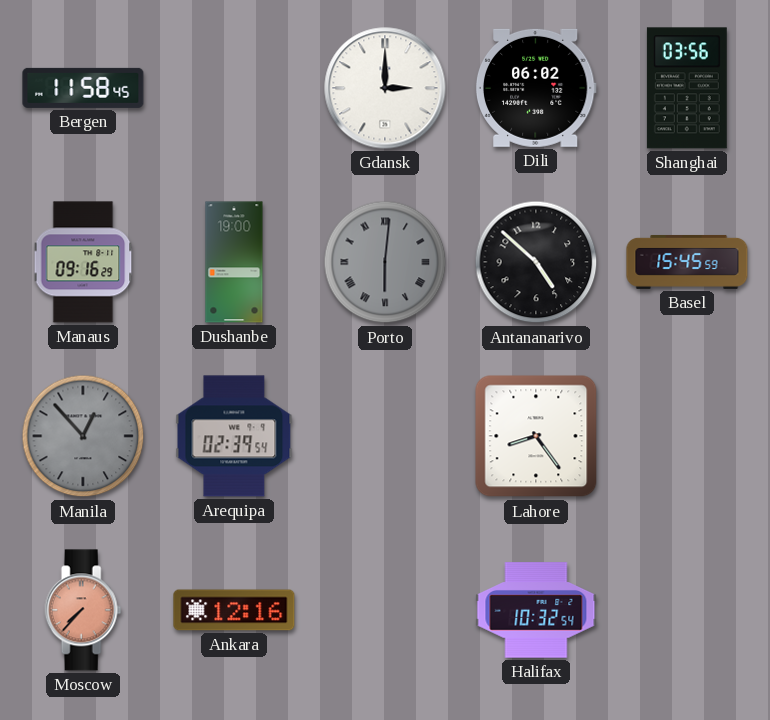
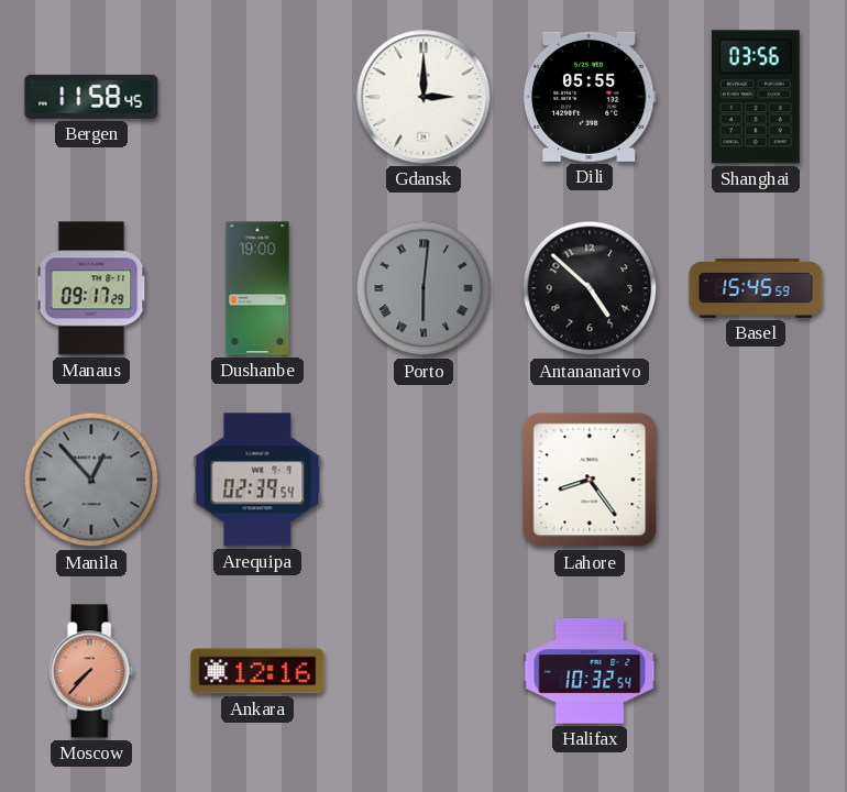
Dili: 06:02 -> 05:55
Manaus: 09:16 -> 09:17
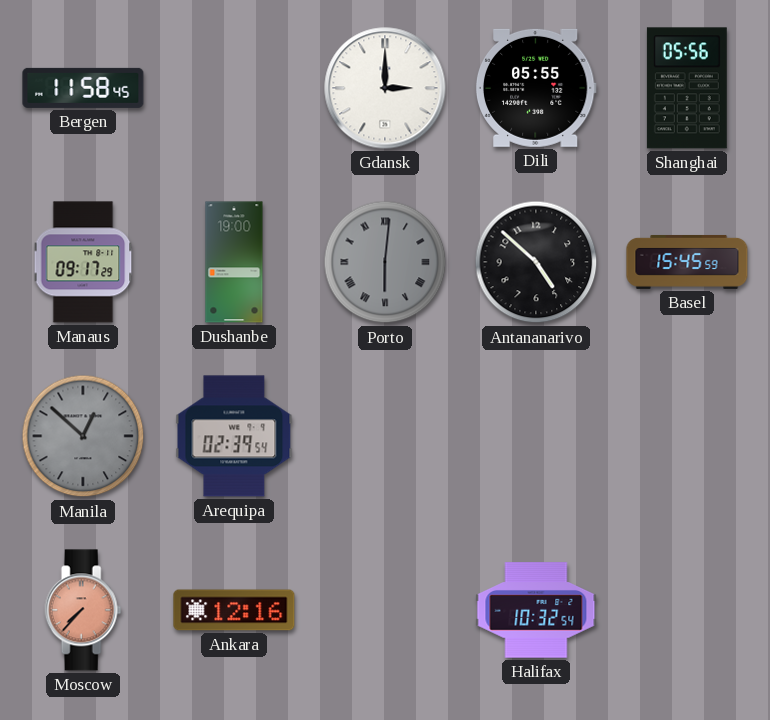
Shanghai: 03:56 -> 05:56
Manila: 12:53 -> 12:52
Lahore: 8:24 -> none
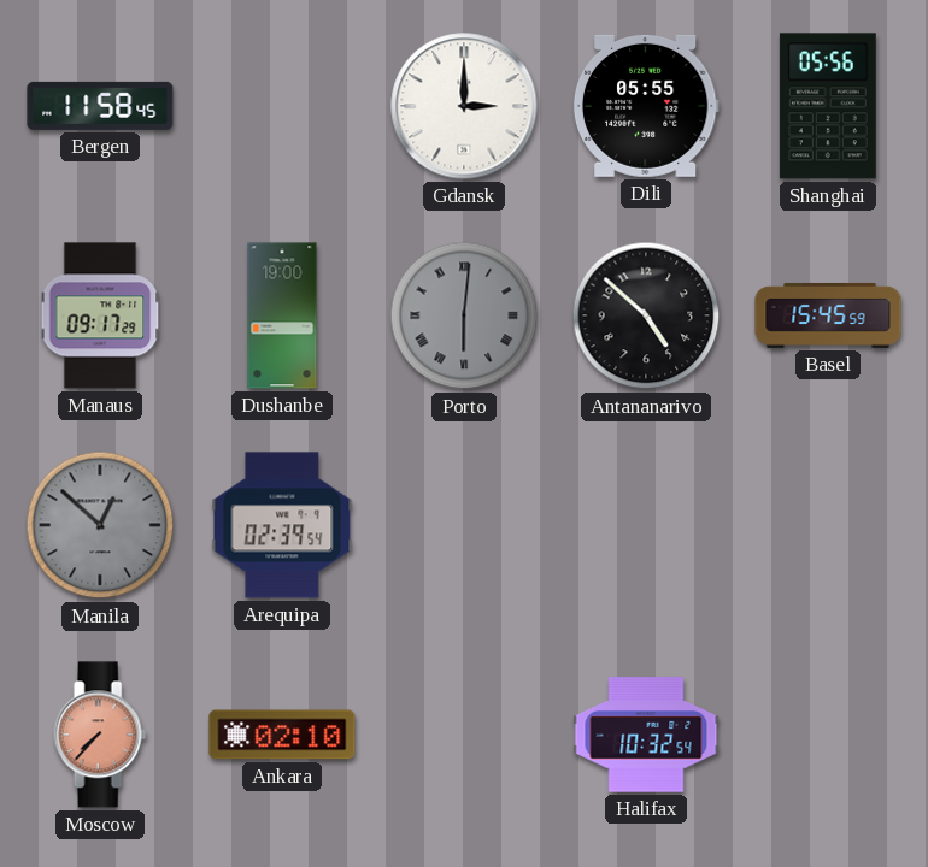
Ankara: 12:16 -> 02:10
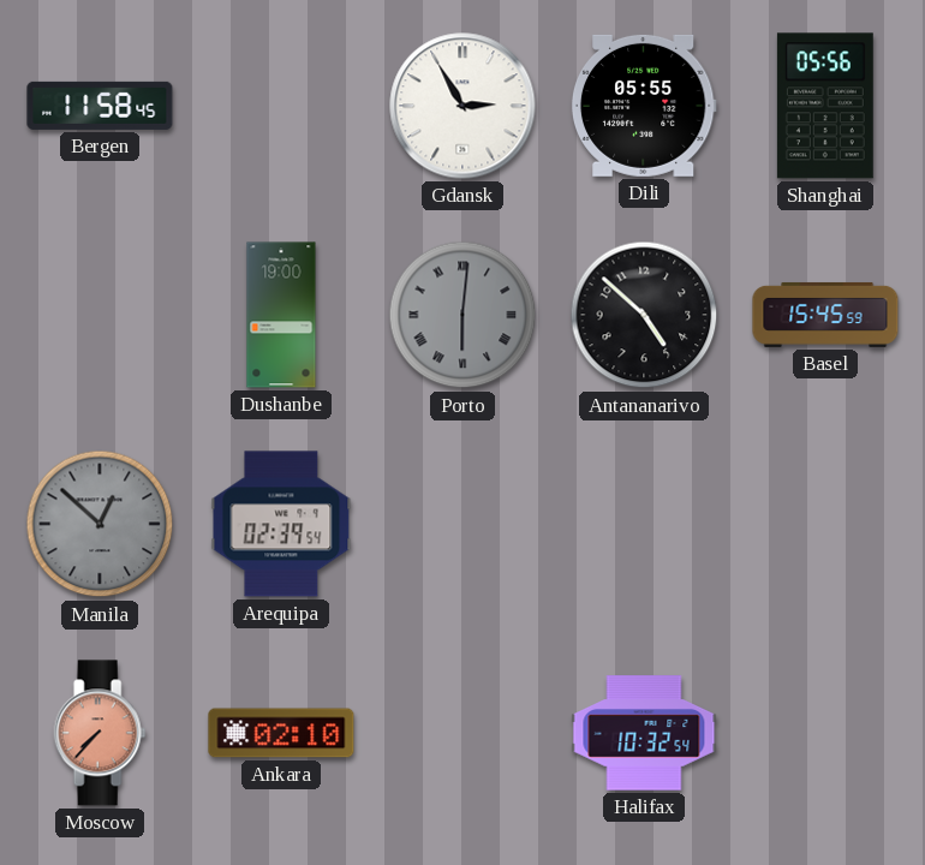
Gdansk: 3:00 -> 2:55
Manaus: 09:17 -> none
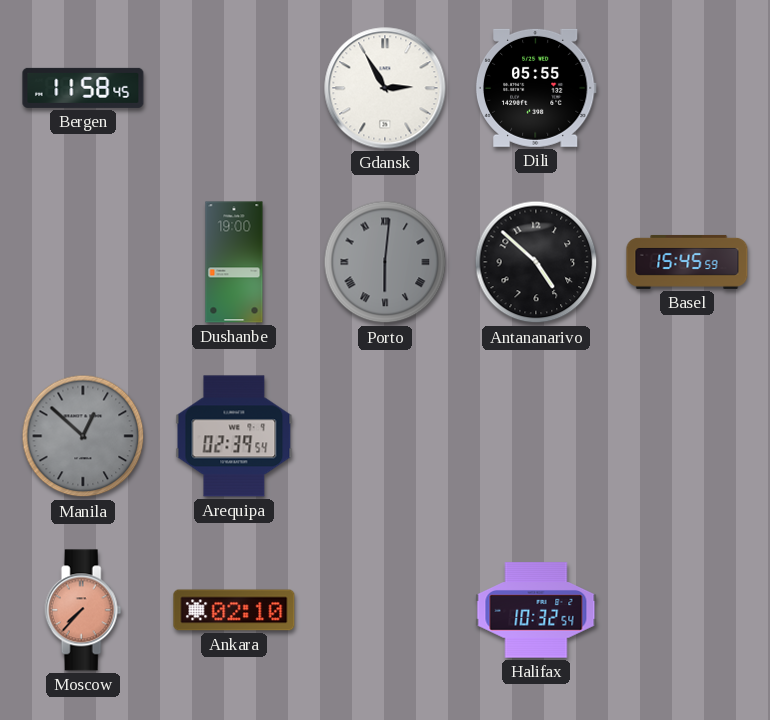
Shanghai: 05:56 -> none
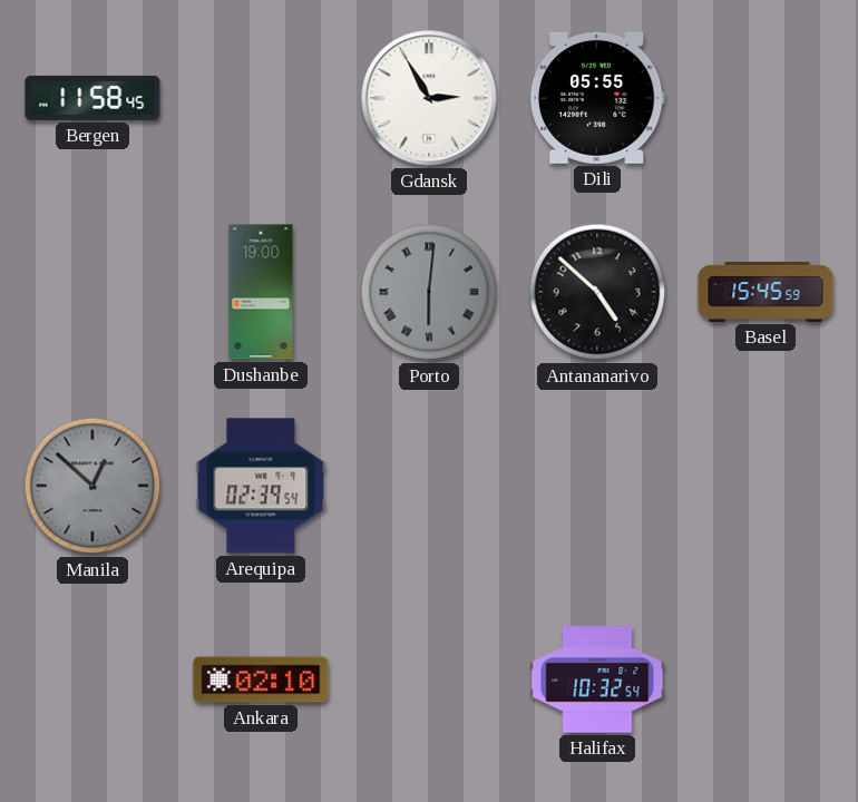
Moscow: 7:37 -> none
